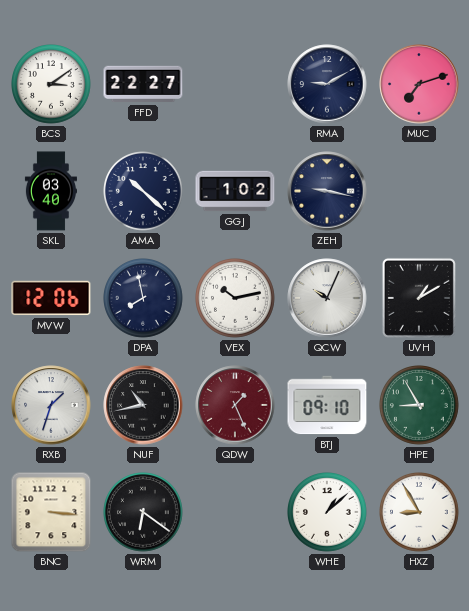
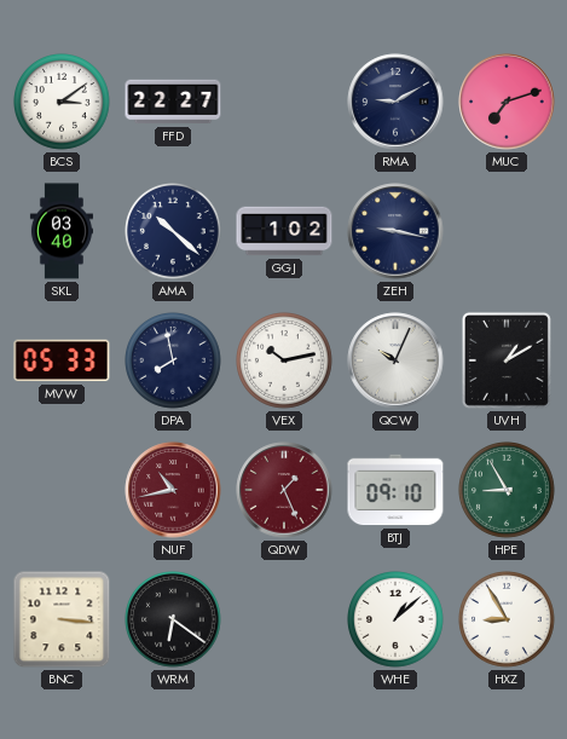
MVW: 12:06 -> 05:33
RXB: 1:33 -> none
NUF dial: black -> burgundy
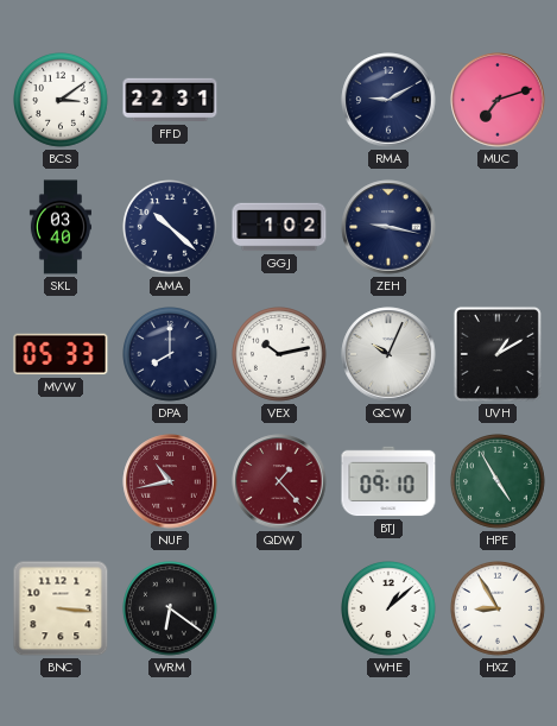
FFD: 22:27 -> 22:31
DPA: 7:58 -> 8:00
QDW: 1:26 -> 1:23
HPE: 8:55 -> 4:55
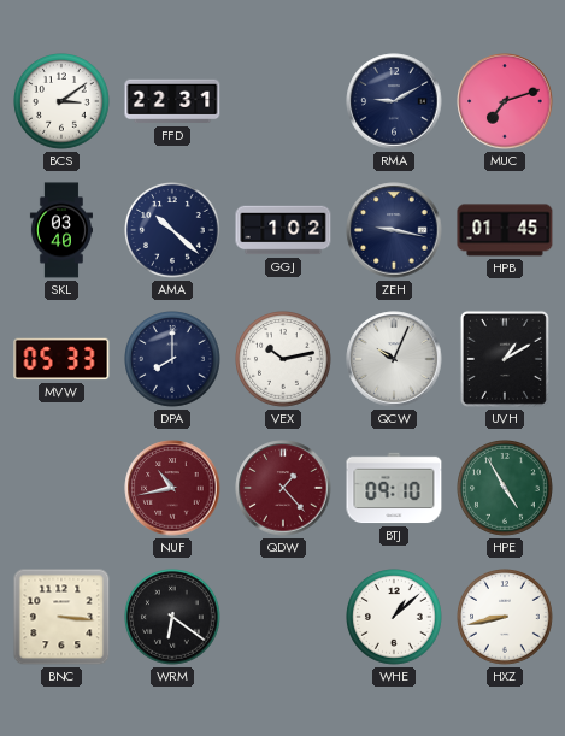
HPB: none -> 01:45
HXZ: 8:55 -> 8:43
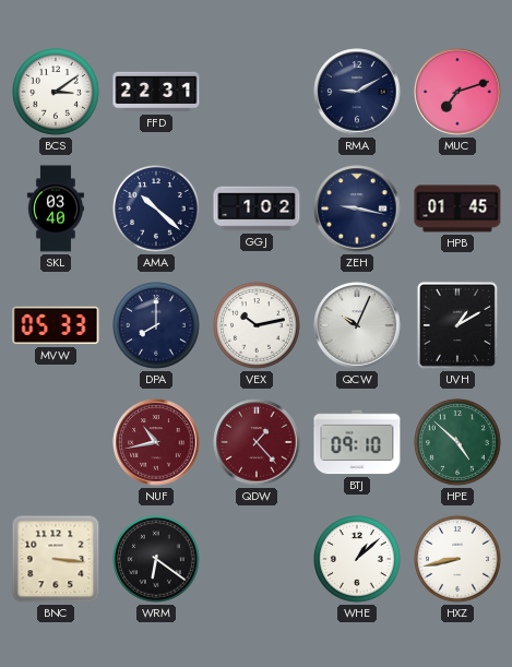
HPE: 4:55 -> 4:52
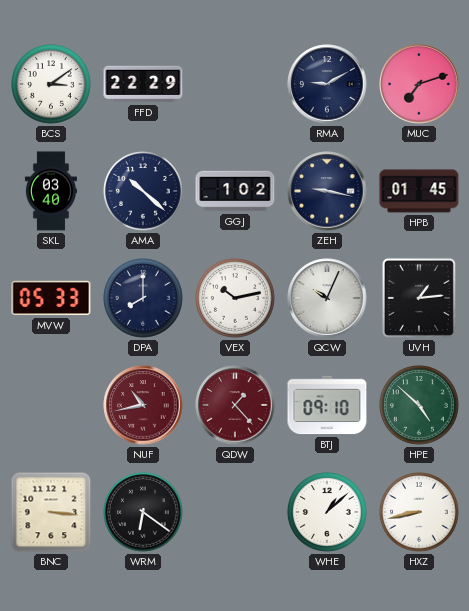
FFD: 22:31 -> 22:29
UVH: 1:10 -> 1:14
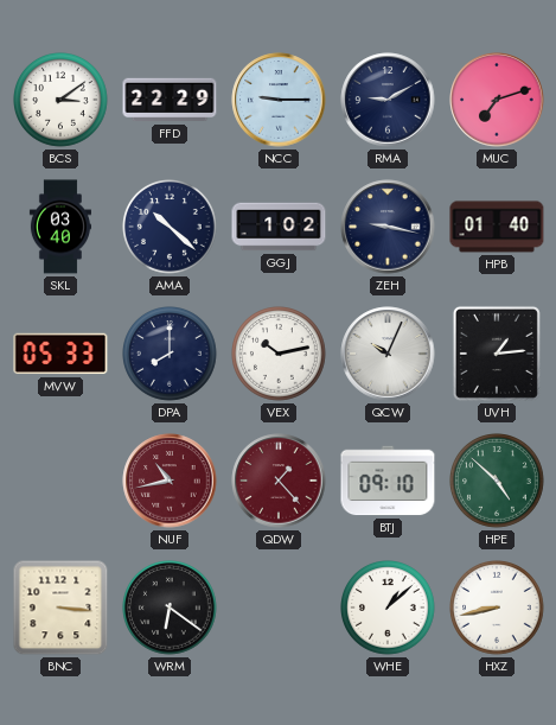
NCC: none -> 9:15
HPB: 01:45 -> 01:40
